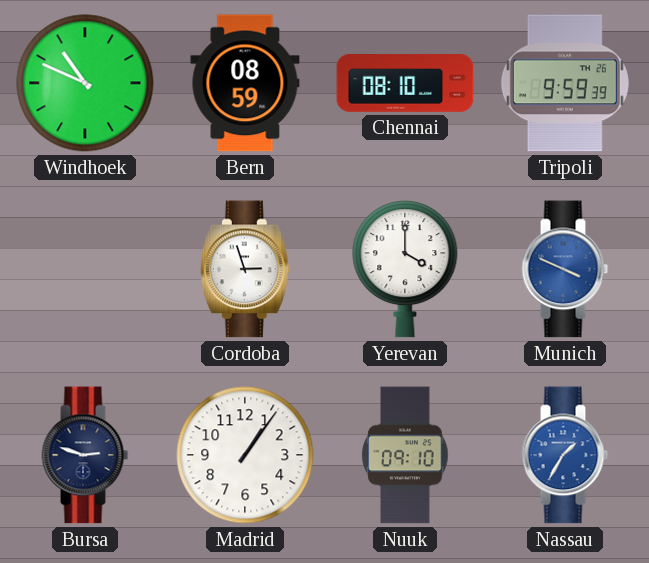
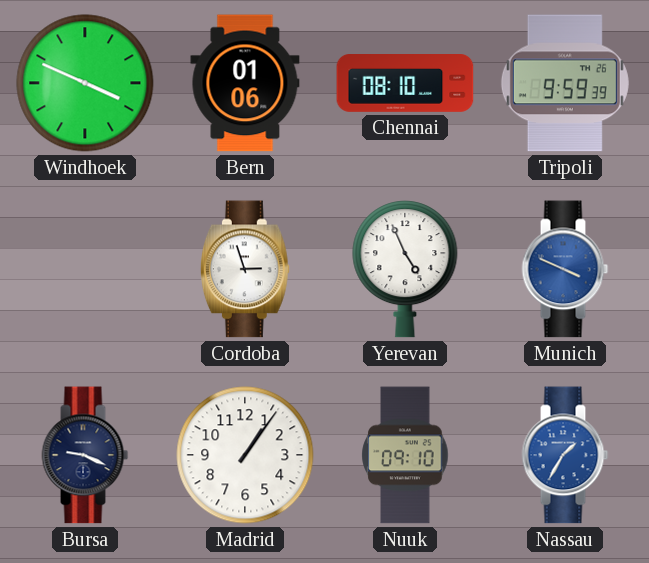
Windhoek: 10:49 -> 3:49
Bern: 08:59 -> 01:06
Yerevan: 4:00 -> 4:56
Bursa: 2:48 -> 9:19
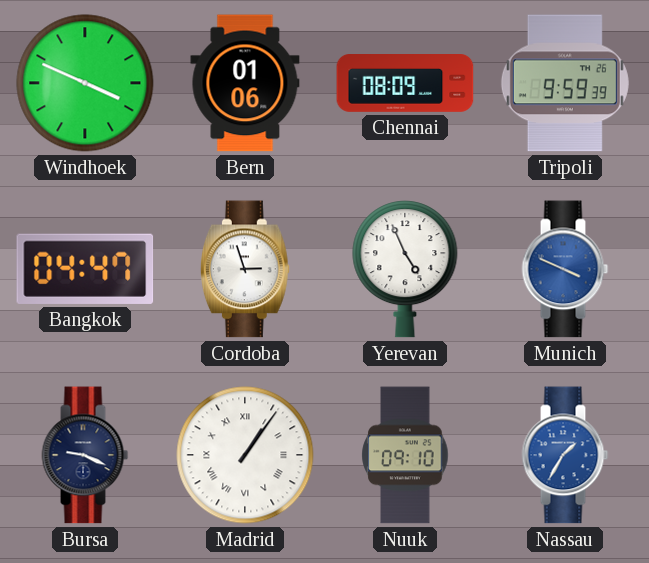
Chennai: 08:10 -> 08:09
Bangkok: none -> 04:47
Madrid numerals: Arabic -> Roman
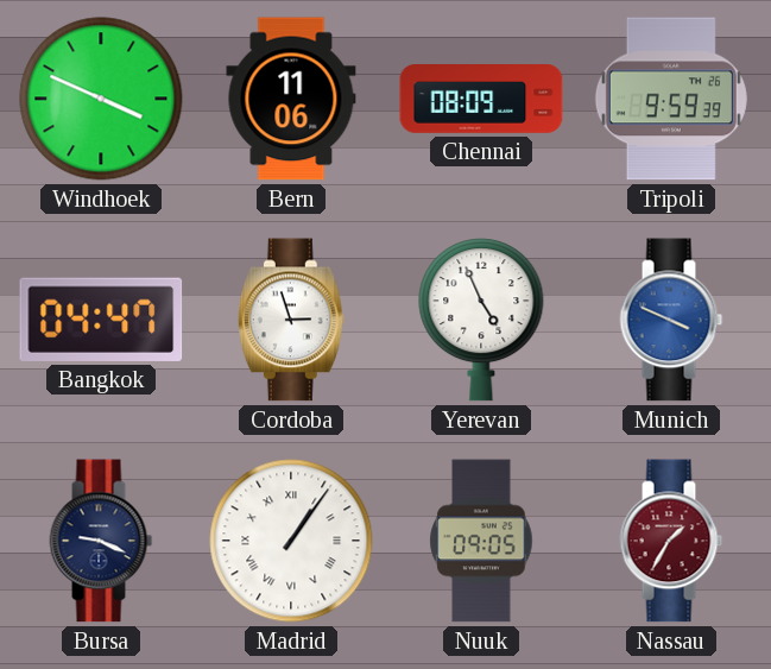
Bern: 01:06 -> 11:06
Nuuk: 09:10 -> 09:05
Nassau dial: blue -> burgundy
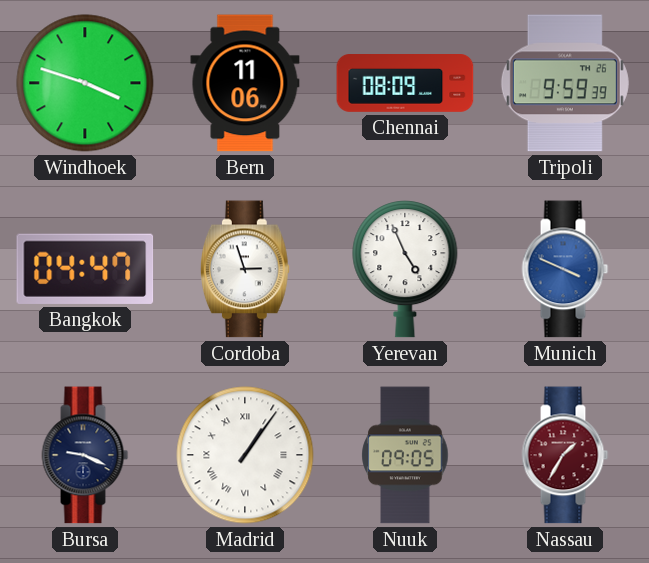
Windhoek: 3:49 -> 3:48
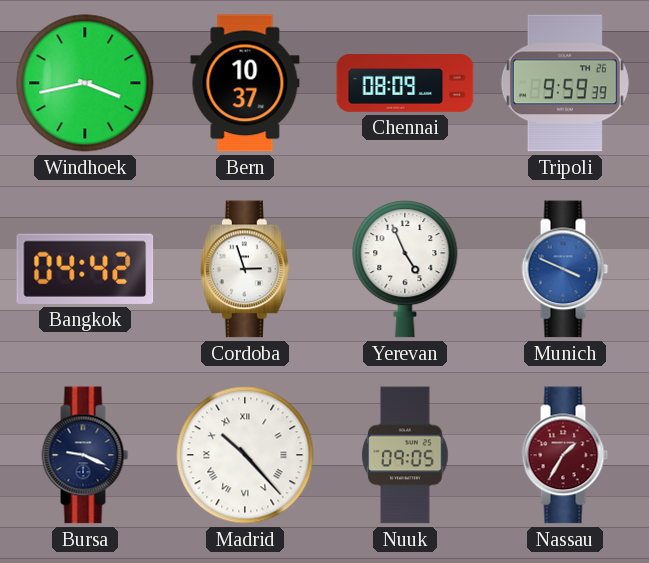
Windhoek: 3:48 -> 3:43
Bern: 11:06 -> 10:37
Bangkok: 04:47 -> 04:42
Madrid: 1:06 -> 10:23
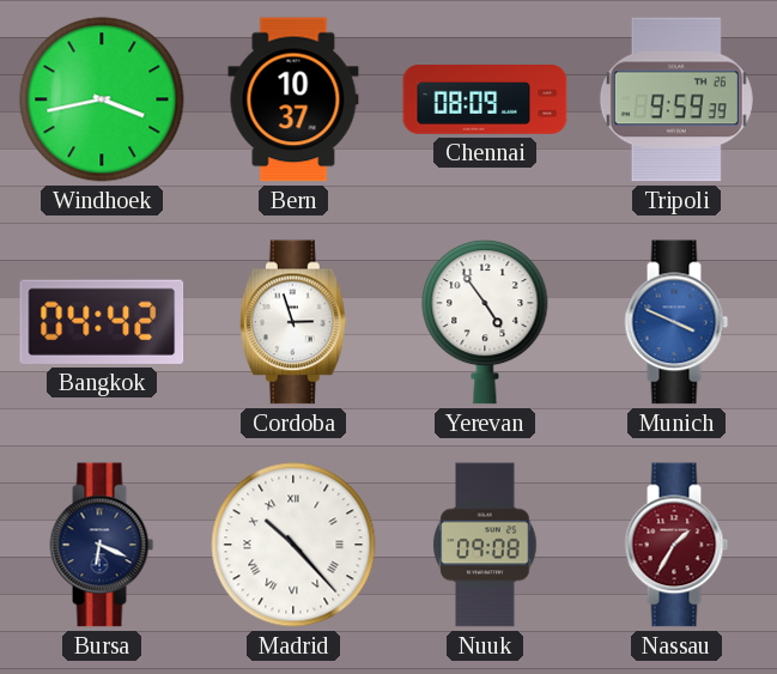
Yerevan: 4:56 -> 4:54
Bursa: 9:19 -> 6:19
Nuuk: 09:05 -> 09:08
